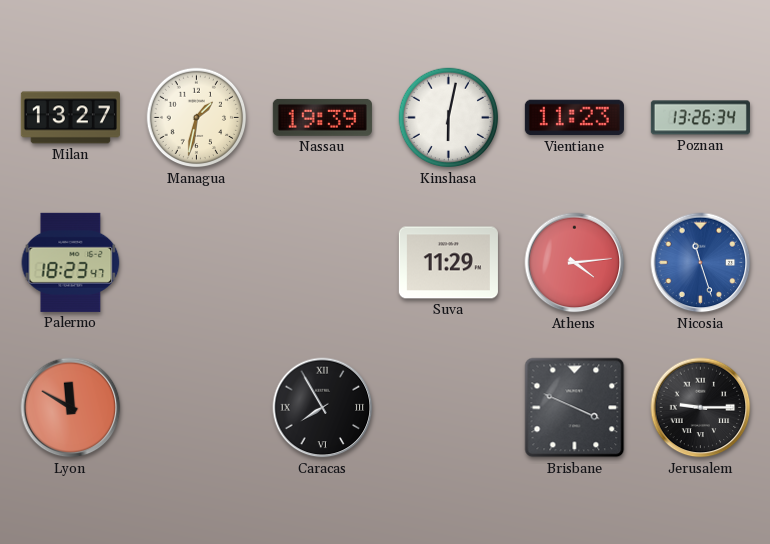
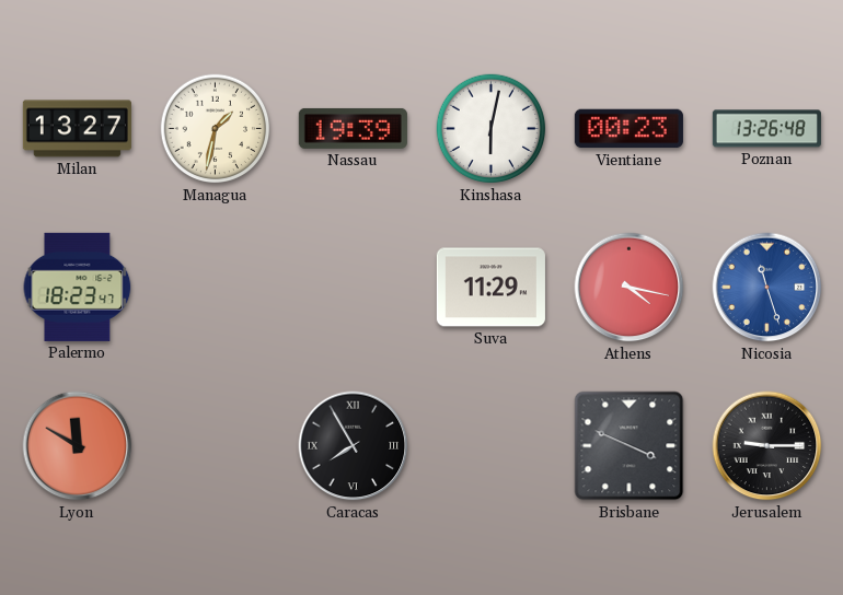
Vientiane: 11:23 -> 00:23
Poznan: 13:26:34 -> 13:26:48
Athens: 4:14 -> 4:17
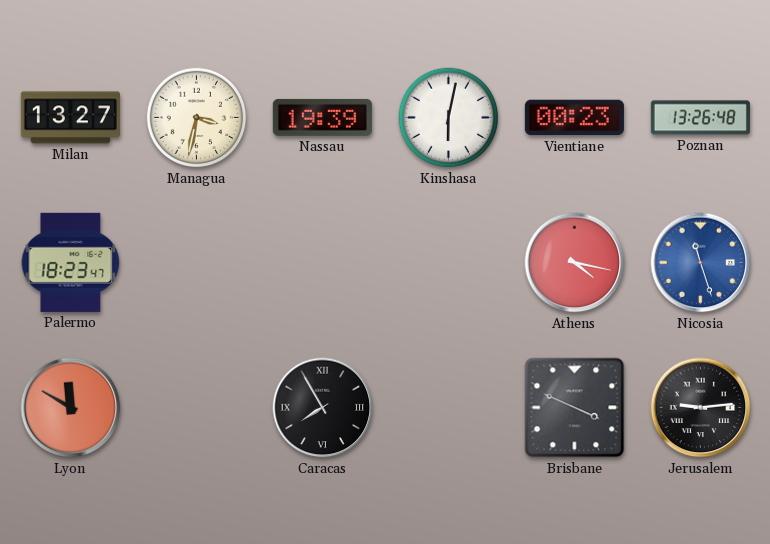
Managua: 1:32 -> 3:32
Suva: 11:29 -> none
Jerusalem: 9:15 -> 9:14
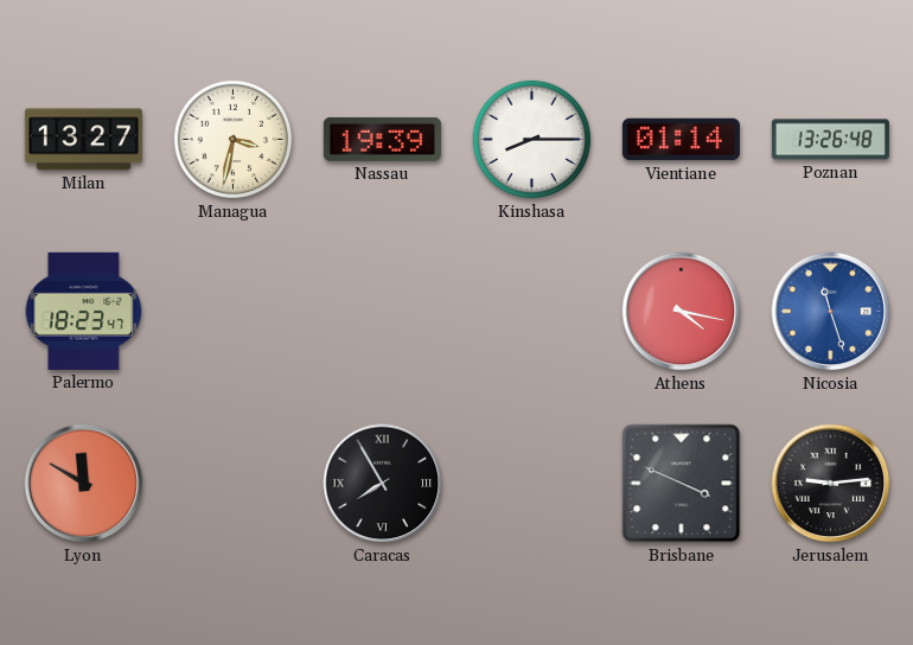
Kinshasa: 6:02 -> 8:15
Vientiane: 00:23 -> 01:14
